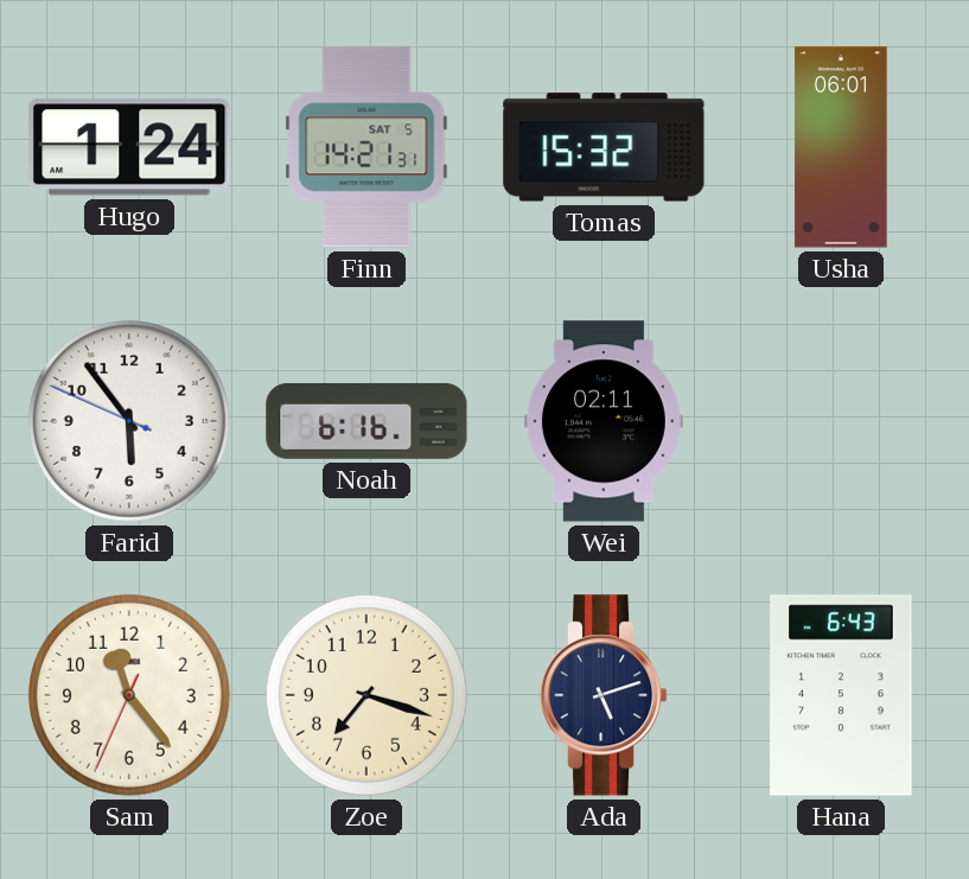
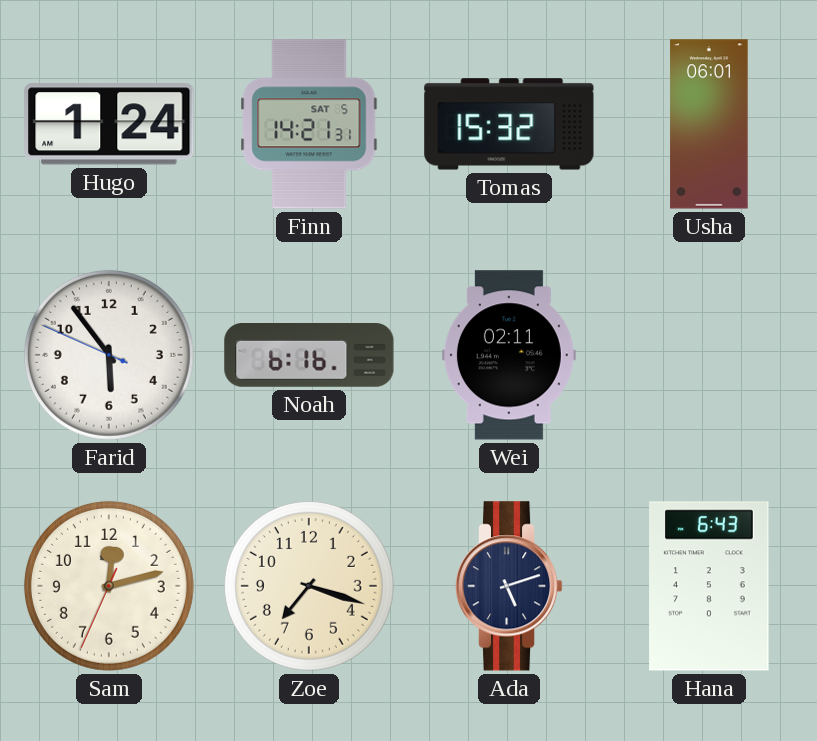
Sam: 11:23 -> 12:12
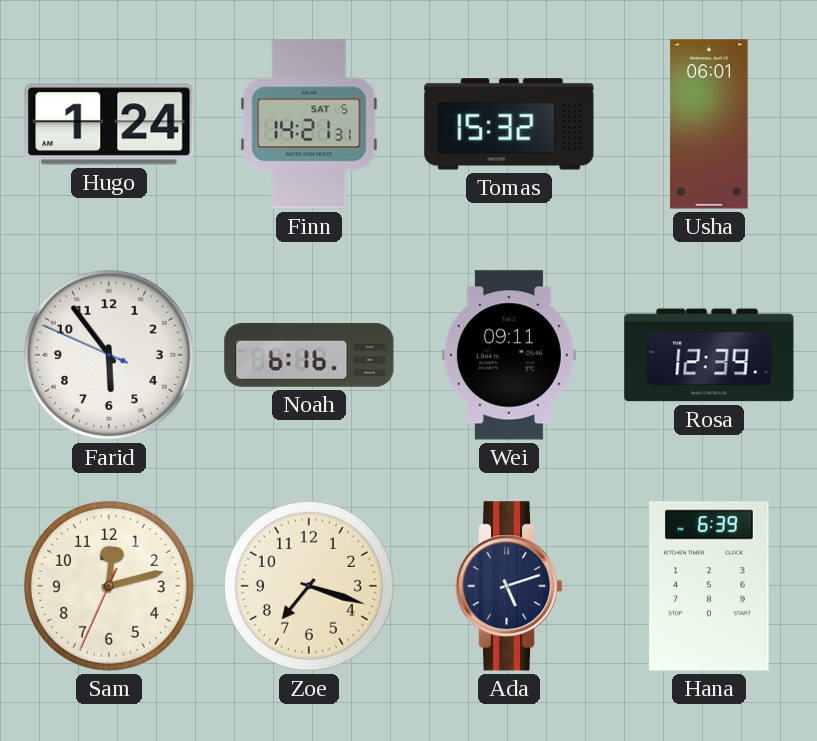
Wei: 02:11 -> 09:11
Rosa: none -> 12:39
Hana: 6:43 -> 6:39
